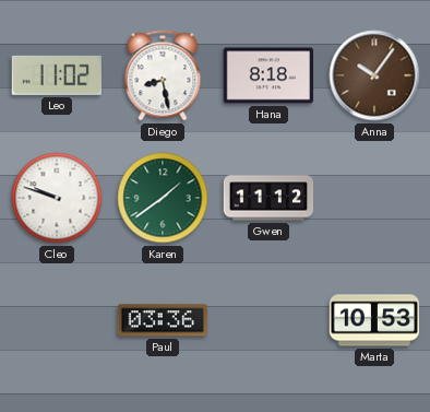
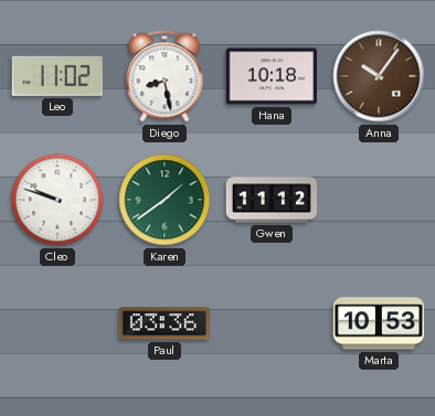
Hana: 8:18 -> 10:18
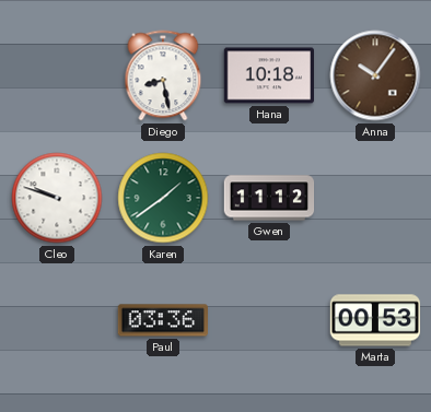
Leo: 11:02 -> none
Marta: 10:53 -> 00:53
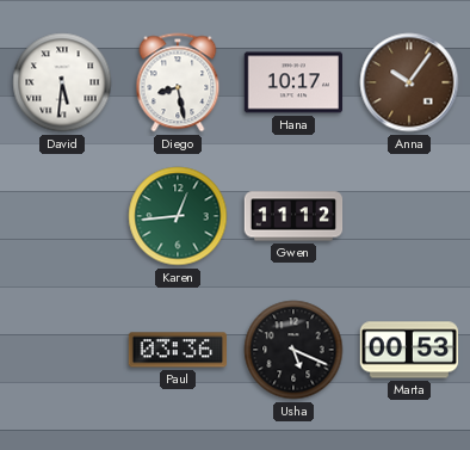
David: none -> 5:31
Hana: 10:18 -> 10:17
Cleo: 9:48 -> none
Karen: 1:39 -> 12:44
Usha: none -> 5:19
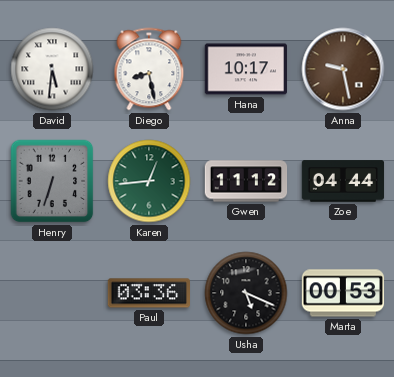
Anna: 10:06 -> 9:28
Henry: none -> 6:33
Zoe: none -> 04:44
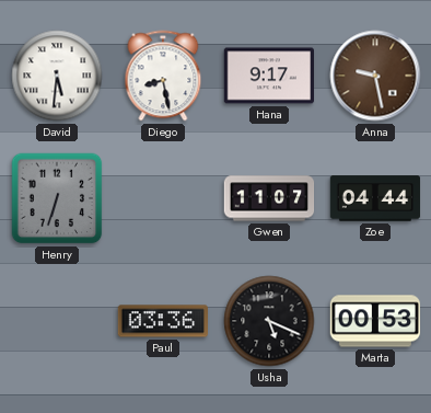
Hana: 10:17 -> 9:17
Karen: 12:44 -> none
Gwen: 11:12 -> 11:07
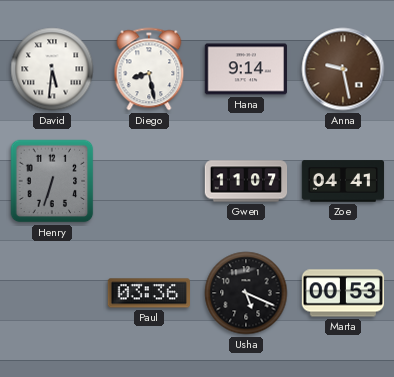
Hana: 9:17 -> 9:14
Zoe: 04:44 -> 04:41
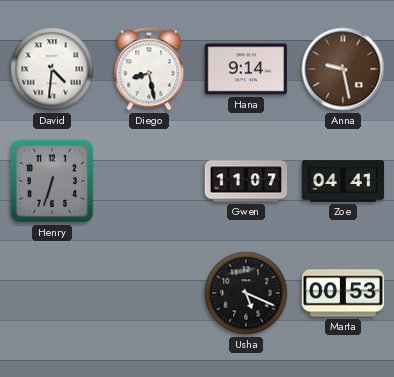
David: 5:31 -> 4:31
Paul: 03:36 -> none
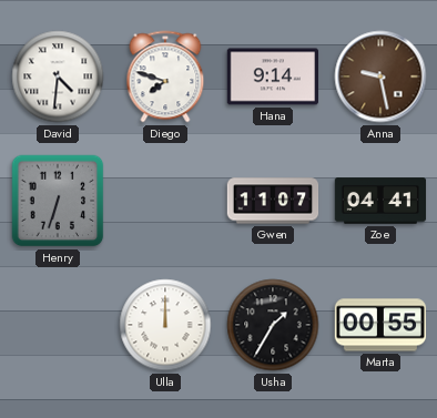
Diego: 8:28 -> 7:48
Ulla: none -> 12:00
Usha: 5:19 -> 1:35
Marta: 00:53 -> 00:55
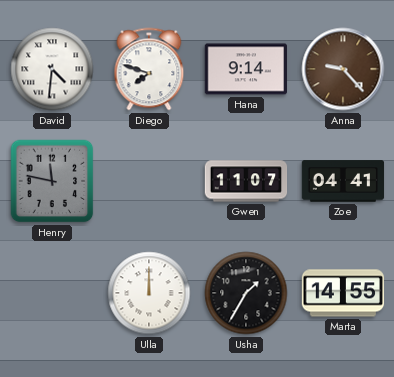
Anna: 9:28 -> 9:23
Henry: 6:33 -> 11:47
Marta: 00:55 -> 14:55
